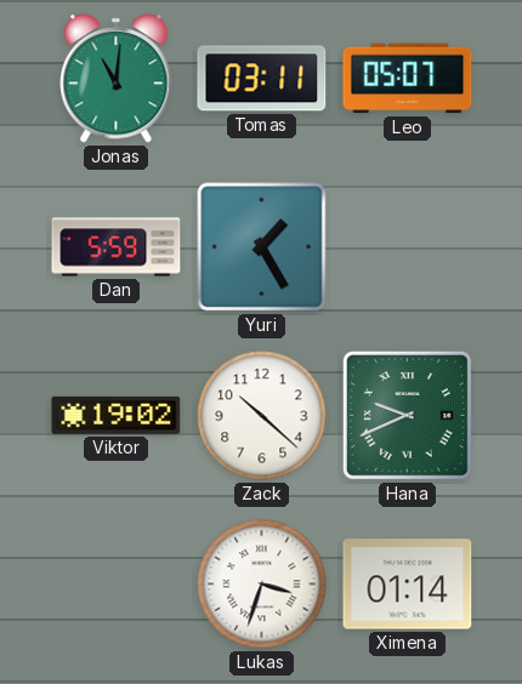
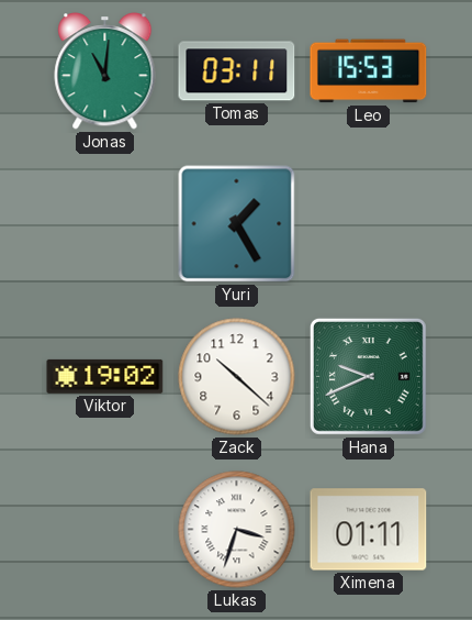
Leo: 05:07 -> 15:53
Dan: 5:59 -> none
Ximena: 01:14 -> 01:11
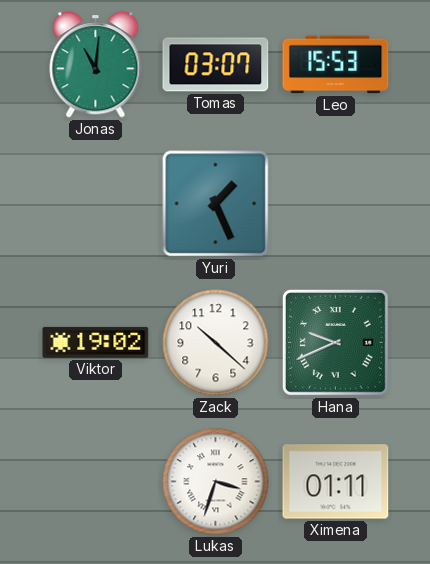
Tomas: 03:11 -> 03:07
Yuri: 1:25 -> 1:26
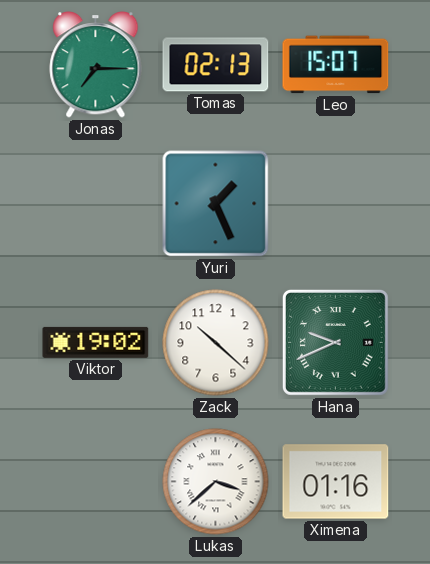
Jonas: 11:01 -> 7:15
Tomas: 03:07 -> 02:13
Leo: 15:53 -> 15:07
Lukas: 3:33 -> 3:38
Ximena: 01:11 -> 01:16
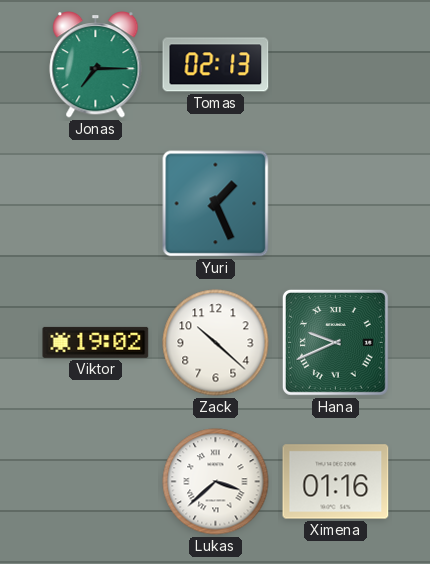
Leo: 15:07 -> none
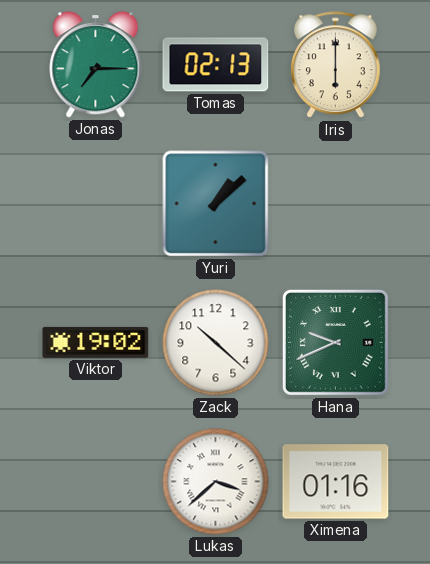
Iris: none -> 6:00
Yuri: 1:26 -> 1:08
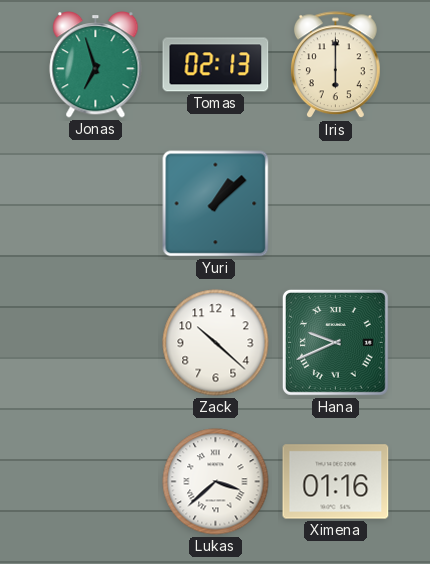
Jonas: 7:15 -> 6:57
Viktor: 19:02 -> none
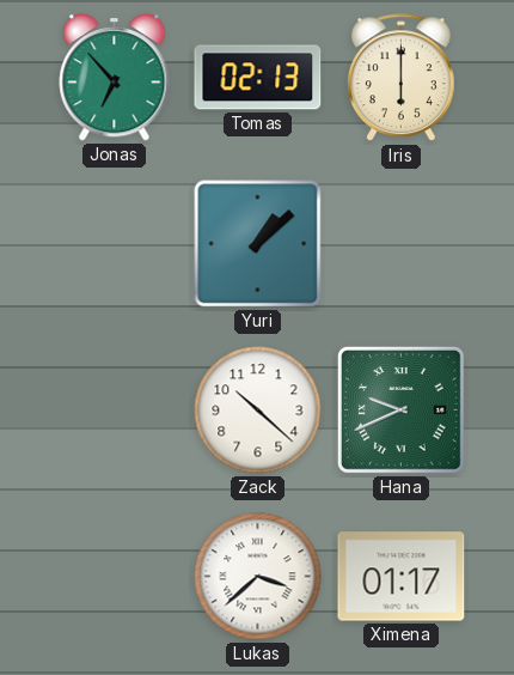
Jonas: 6:57 -> 6:53
Ximena: 01:16 -> 01:17
